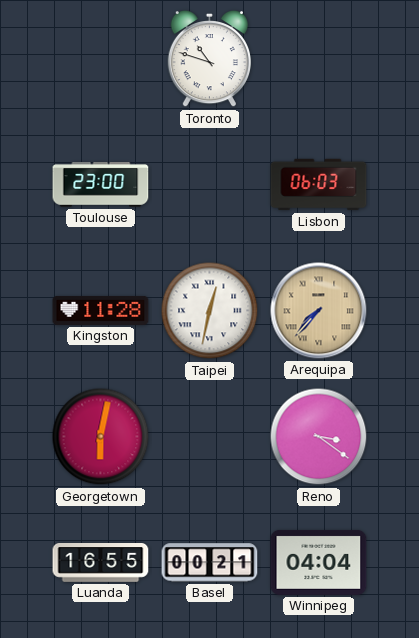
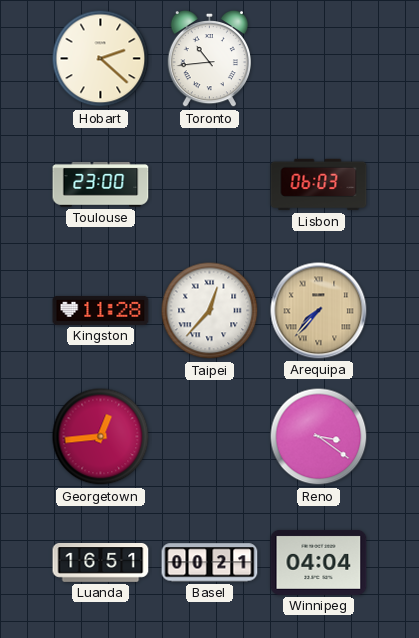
Hobart: none -> 2:22
Toronto: 10:48 -> 10:44
Taipei: 12:32 -> 12:37
Georgetown: 6:02 -> 12:44
Luanda: 16:55 -> 16:51
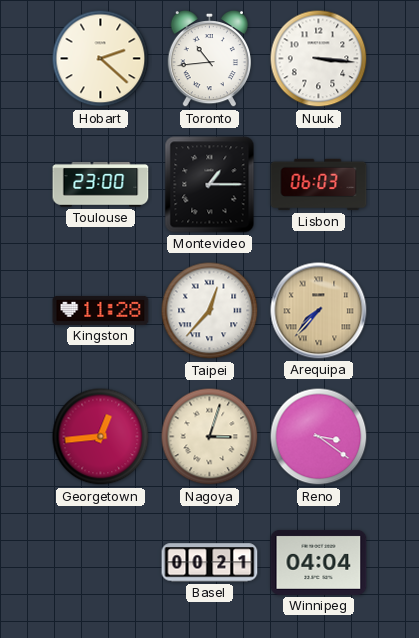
Nuuk: none -> 3:16
Montevideo: none -> 1:15
Nagoya: none -> 3:03
Luanda: 16:51 -> none
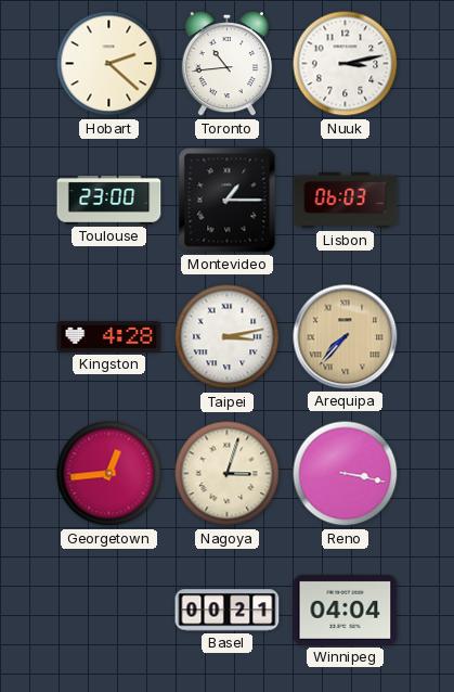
Nuuk: 3:16 -> 3:13
Kingston: 11:28 -> 4:28
Taipei: 12:37 -> 3:13
Reno: 3:21 -> 3:17
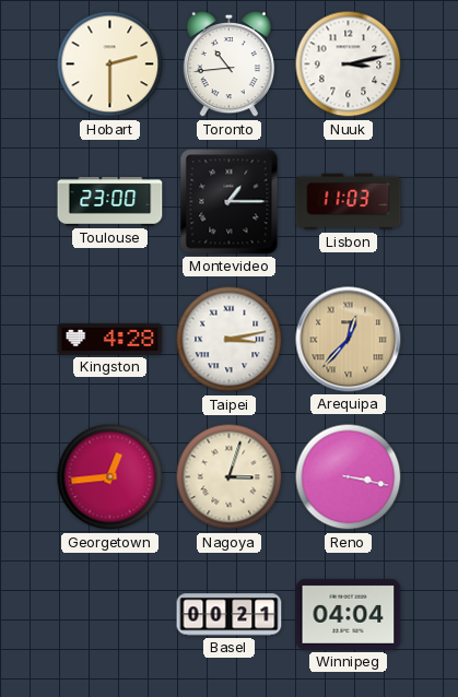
Hobart: 2:22 -> 2:30
Lisbon: 06:03 -> 11:03
Arequipa: 7:37 -> 12:37
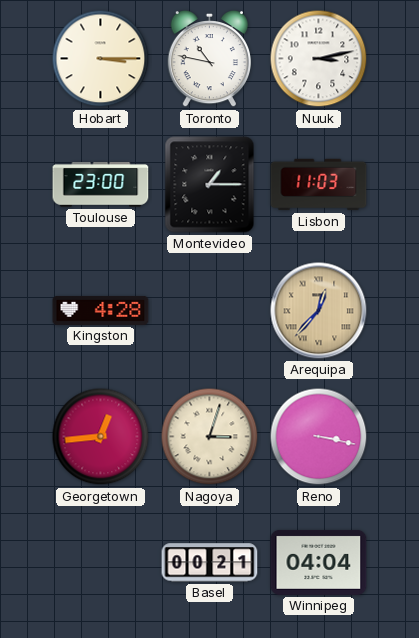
Hobart: 2:30 -> 3:15
Toronto: 10:44 -> 10:47
Taipei: 3:13 -> none
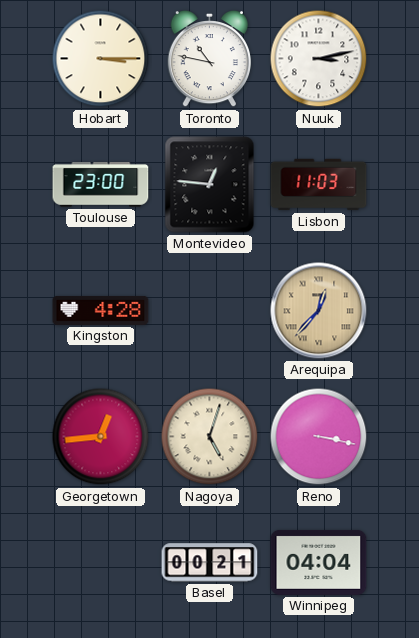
Montevideo: 1:15 -> 12:46
Nagoya: 3:03 -> 5:03
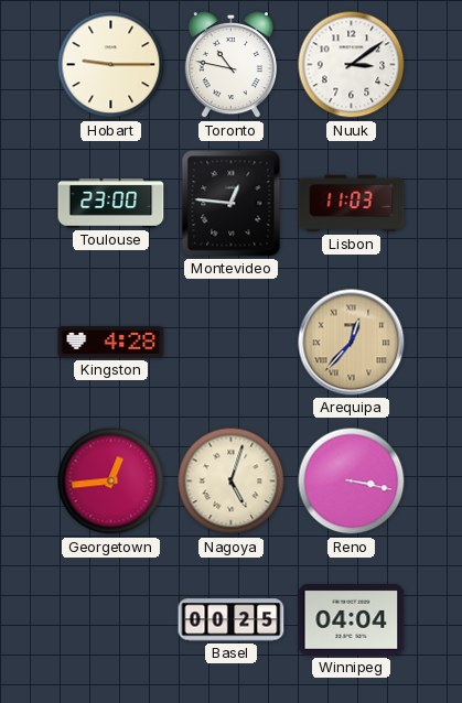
Hobart: 3:15 -> 9:15
Nuuk: 3:13 -> 3:09
Basel: 00:21 -> 00:25
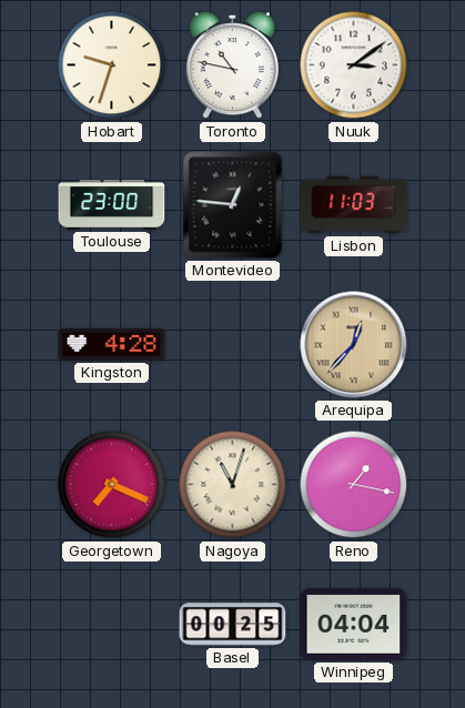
Hobart: 9:15 -> 9:33
Georgetown: 12:44 -> 7:19
Nagoya: 5:03 -> 11:03
Reno: 3:17 -> 1:17
